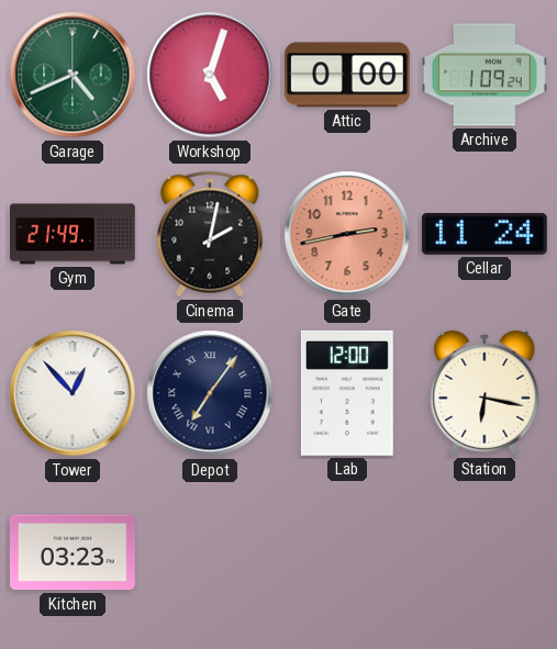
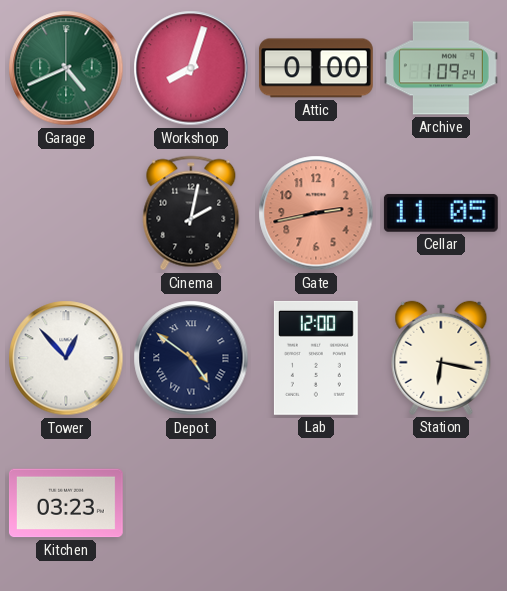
Workshop: 5:03 -> 8:03
Gym: 21:49 -> none
Cellar: 11:24 -> 11:05
Depot: 7:06 -> 4:51
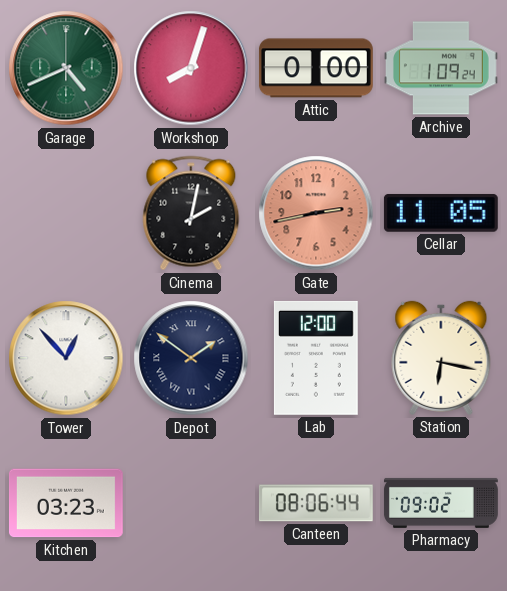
Depot: 4:51 -> 1:51
Canteen: none -> 08:06
Pharmacy: none -> 09:02
